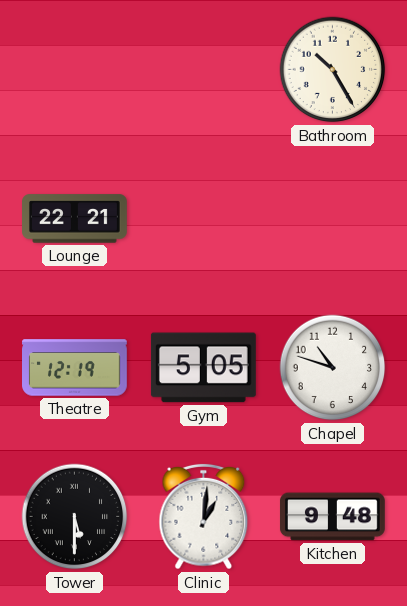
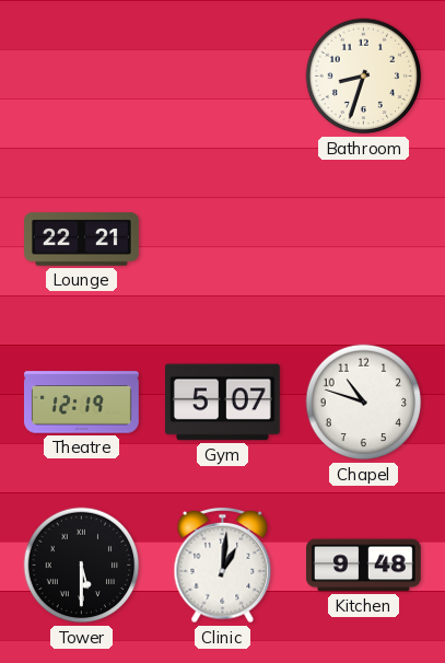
Bathroom: 10:25 -> 8:33
Gym: 5:05 -> 5:07
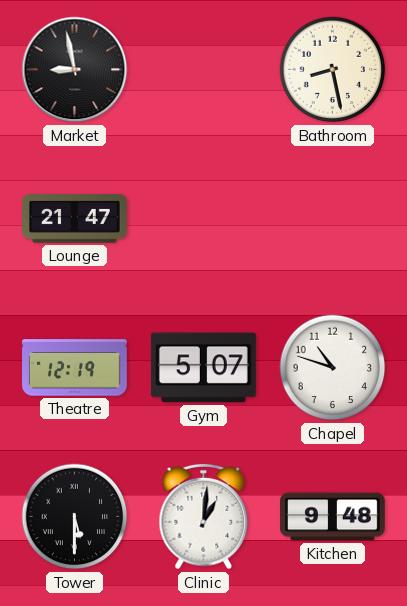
Market: none -> 8:58
Bathroom: 8:33 -> 8:28
Lounge: 22:21 -> 21:47
